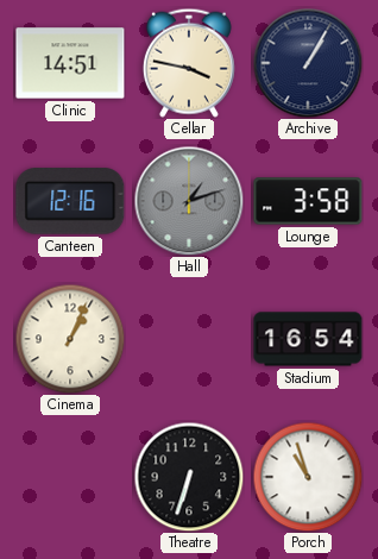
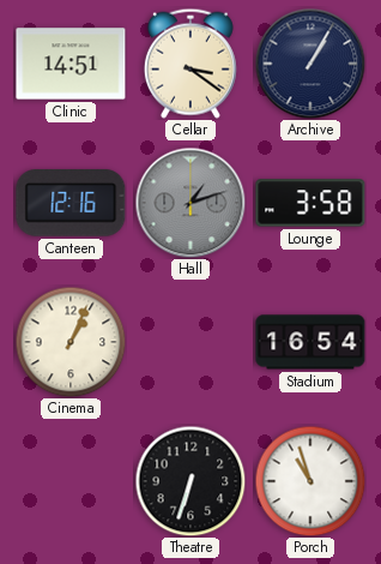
Cellar: 3:47 -> 3:21
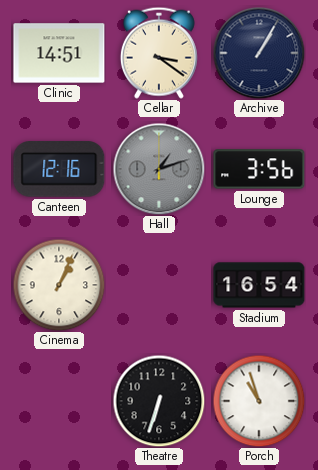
Lounge: 3:58 -> 3:56
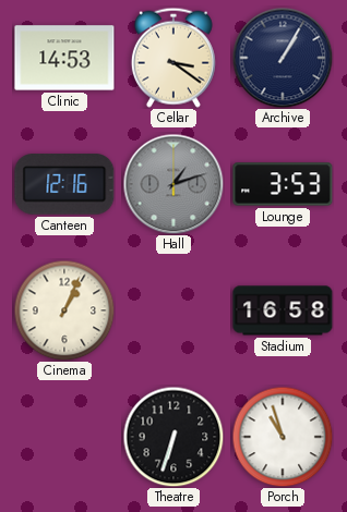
Clinic: 14:51 -> 14:53
Lounge: 3:56 -> 3:53
Stadium: 16:54 -> 16:58
